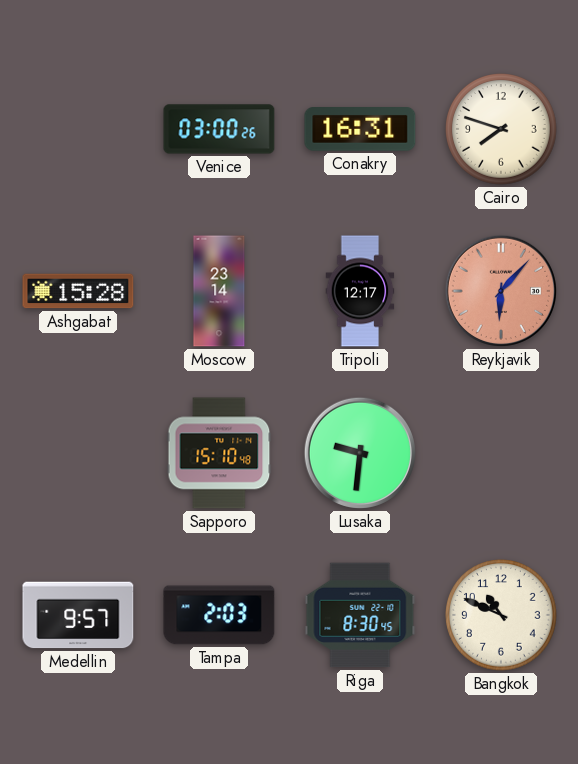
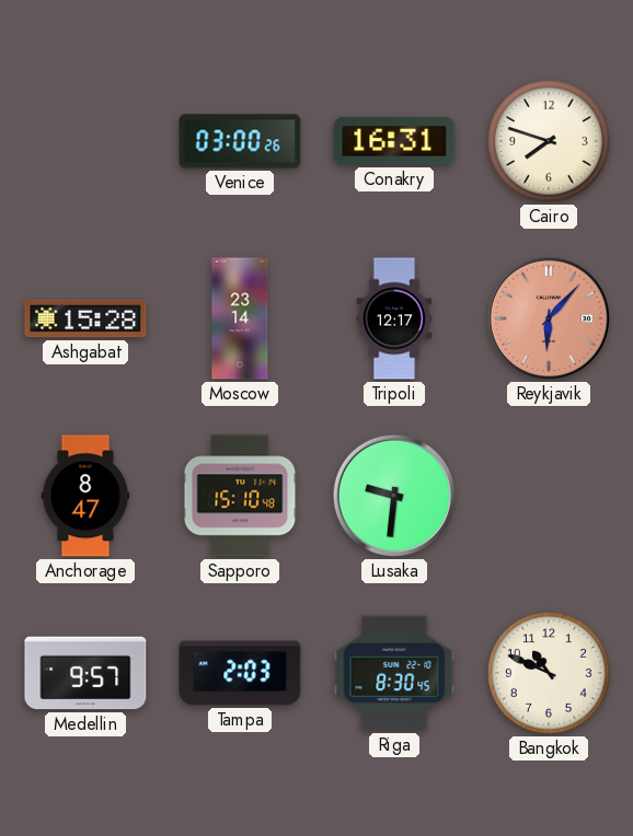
Anchorage: none -> 8:47
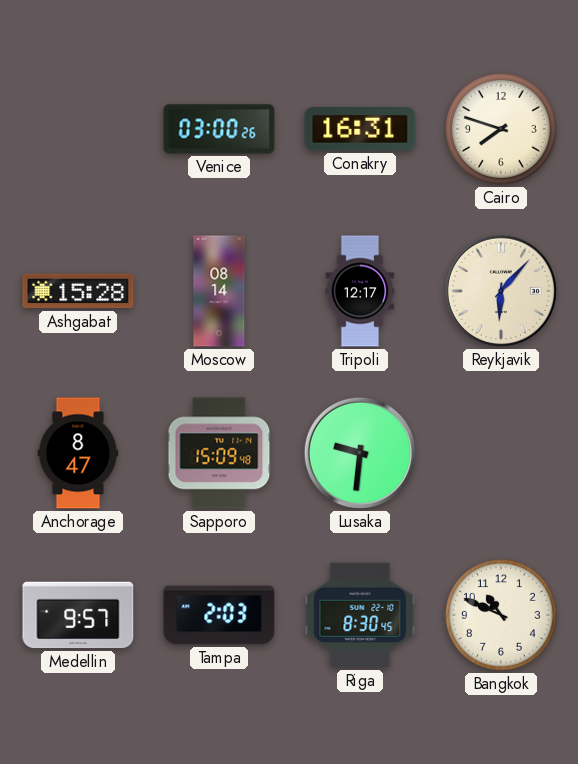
Moscow: 23:14 -> 08:14
Reykjavik dial: salmon -> cream
Sapporo: 15:10 -> 15:09
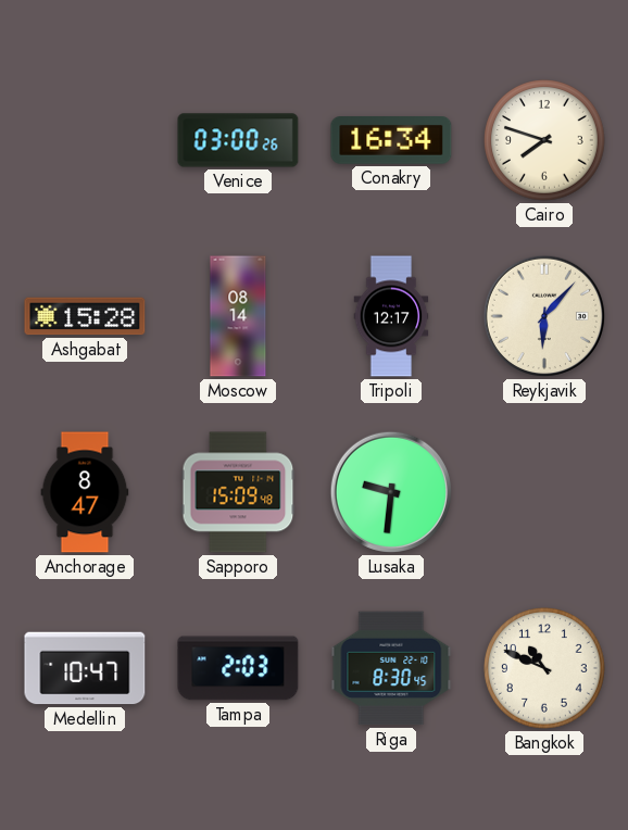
Conakry: 16:31 -> 16:34
Medellin: 9:57 -> 10:47
